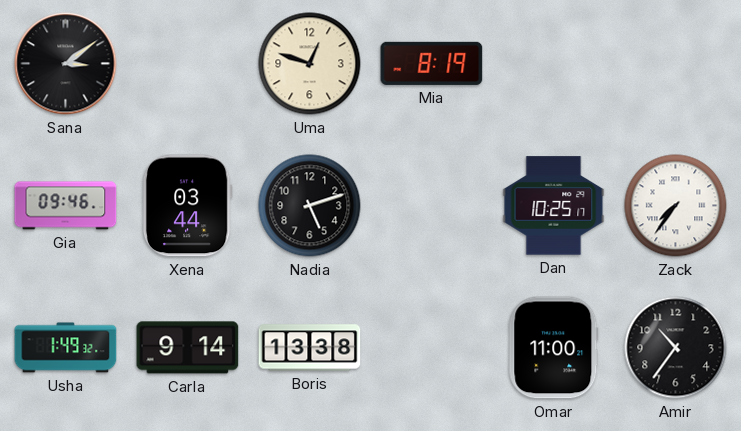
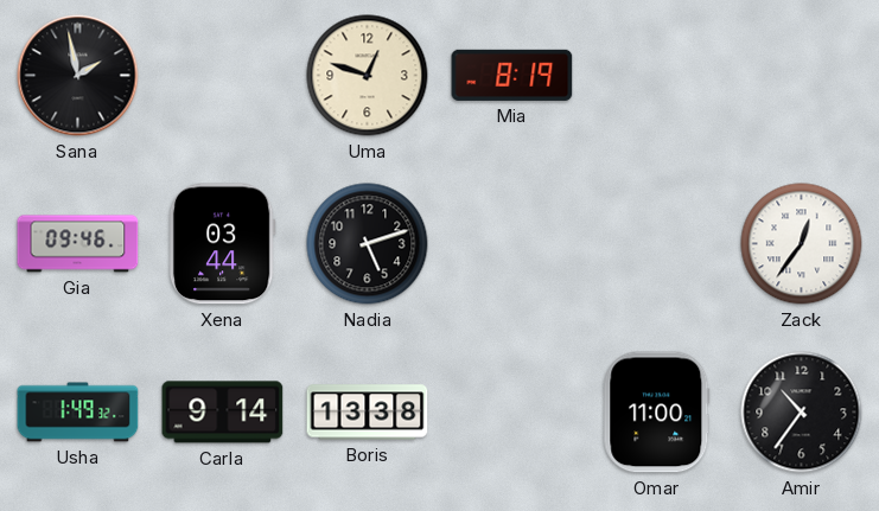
Sana: 3:09 -> 1:58
Dan: 10:25 -> none
Zack: 7:36 -> 12:36
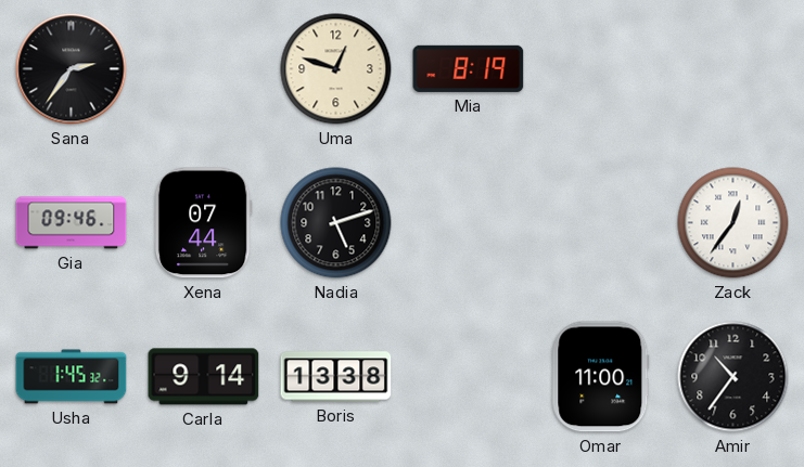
Sana: 1:58 -> 2:36
Xena: 03:44 -> 07:44
Usha: 1:49 -> 1:45
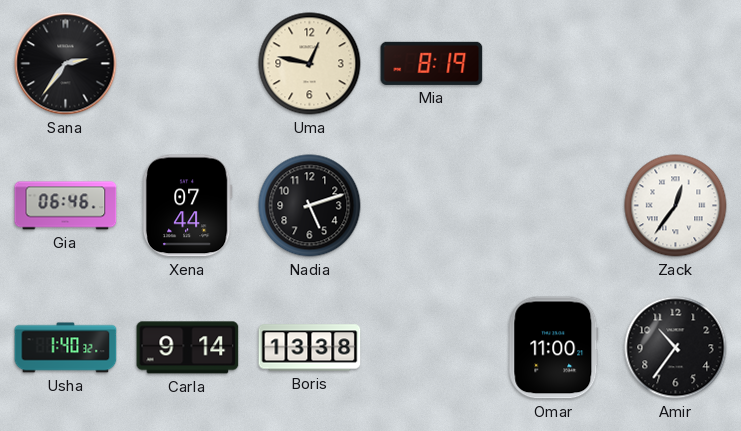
Uma: 12:48 -> 12:47
Gia: 09:46 -> 06:46
Usha: 1:45 -> 1:40
